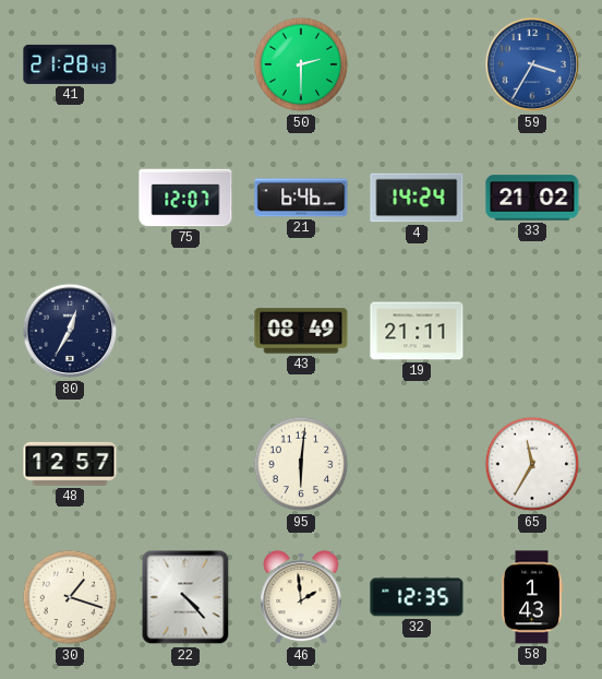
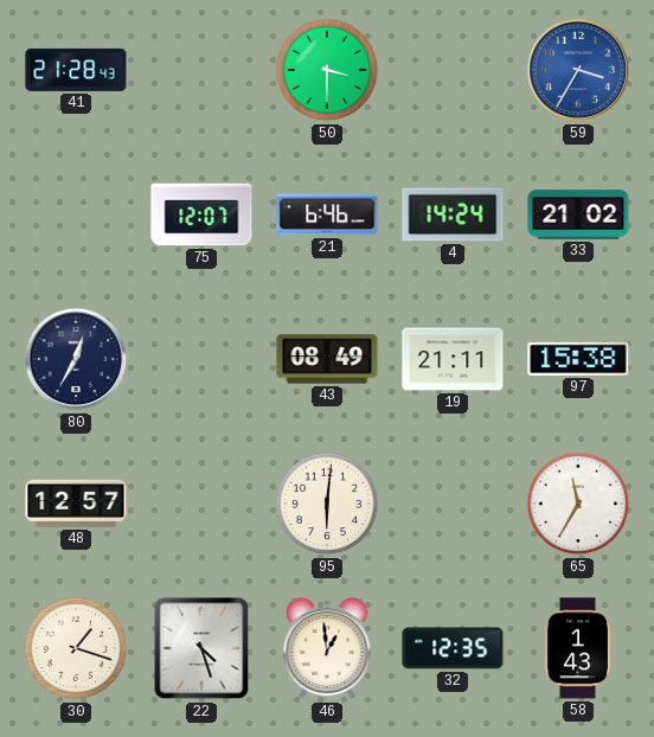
50: 2:30 -> 3:30
97: none -> 15:38
22: 4:23 -> 4:27
46: 1:59 -> 12:59
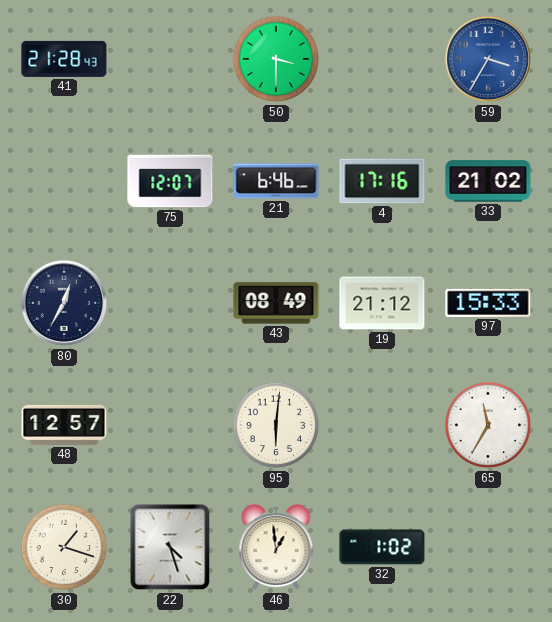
4: 14:24 -> 17:16
19: 21:11 -> 21:12
97: 15:38 -> 15:33
32: 12:35 -> 1:02
58: 1:43 -> none
